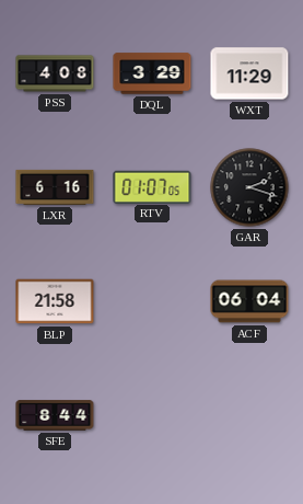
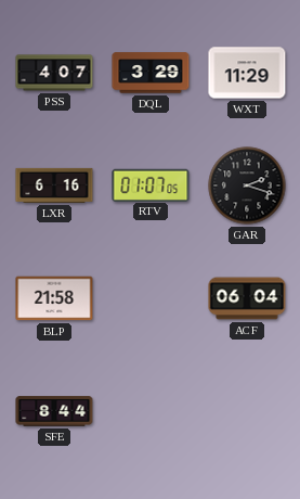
PSS: 4:08 -> 4:07
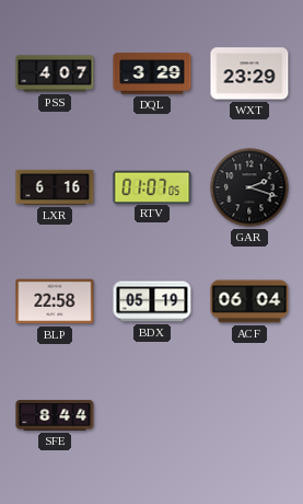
WXT: 11:29 -> 23:29
BLP: 21:58 -> 22:58
BDX: none -> 05:19
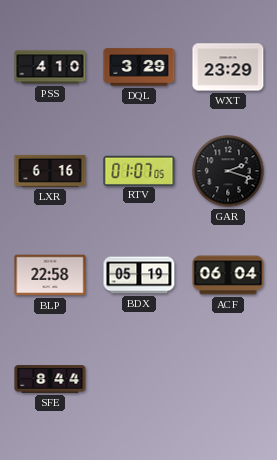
PSS: 4:07 -> 4:10
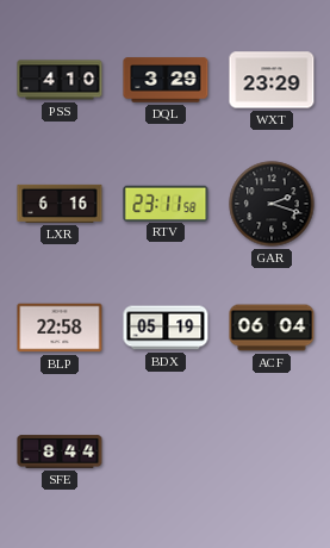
RTV: 01:07 -> 23:11
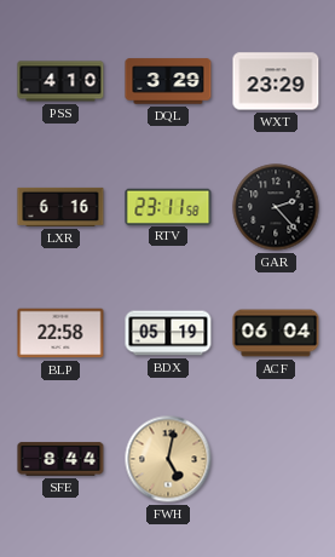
GAR: 2:18 -> 2:23
FWH: none -> 5:02
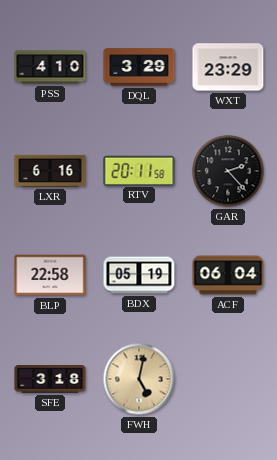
RTV: 23:11 -> 20:11
SFE: 8:44 -> 3:18
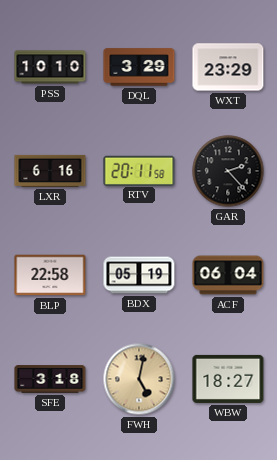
PSS: 4:10 -> 10:10
WBW: none -> 18:27
